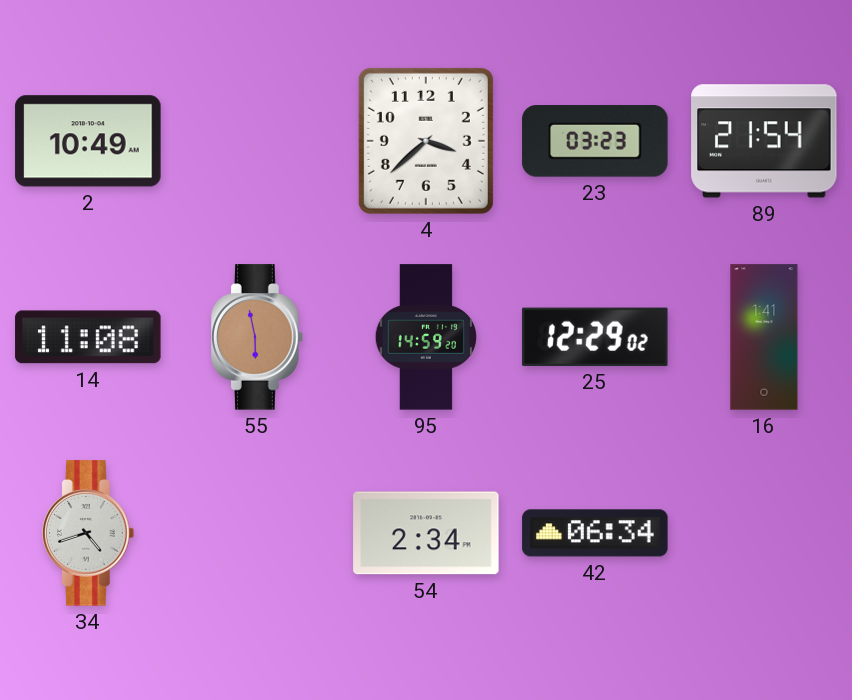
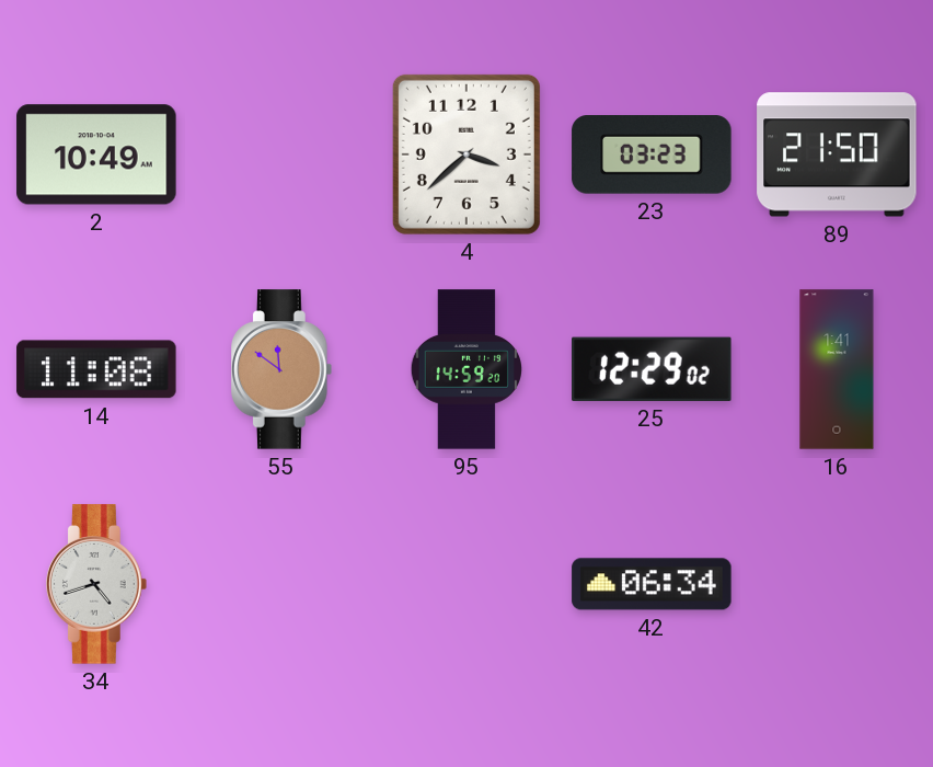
89: 21:54 -> 21:50
55: 5:58 -> 11:51
54: 2:34 -> none
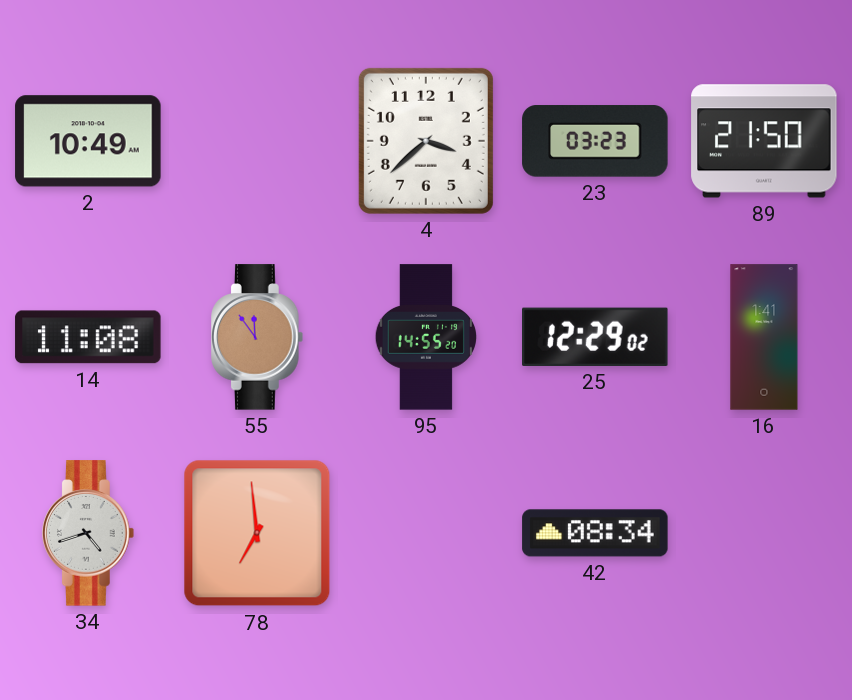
55: 11:51 -> 11:54
95: 14:59 -> 14:55
78: none -> 6:59
42: 06:34 -> 08:34
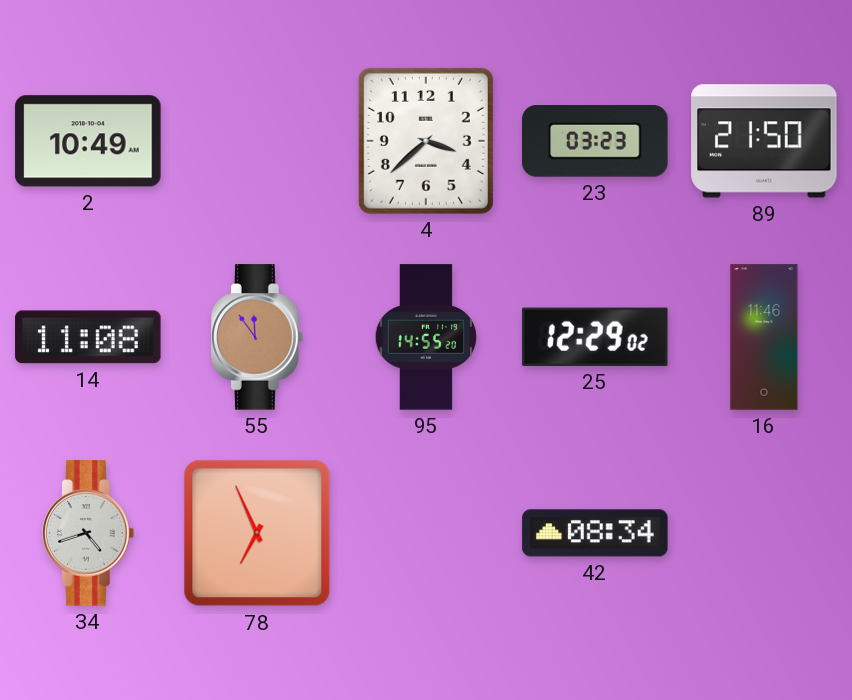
16: 1:41 -> 11:46
78: 6:59 -> 6:56
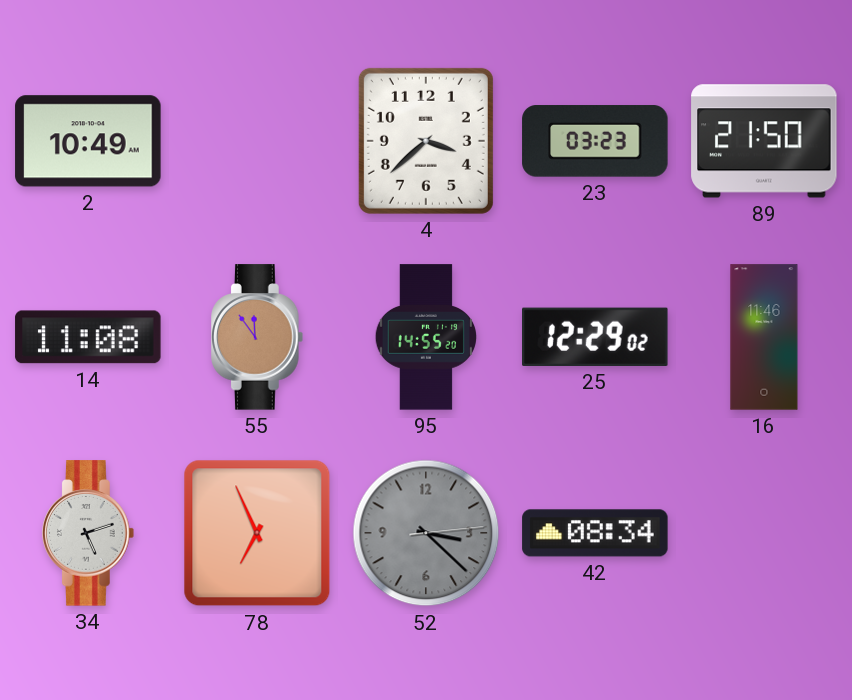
34: 4:42 -> 5:12
52: none -> 3:22
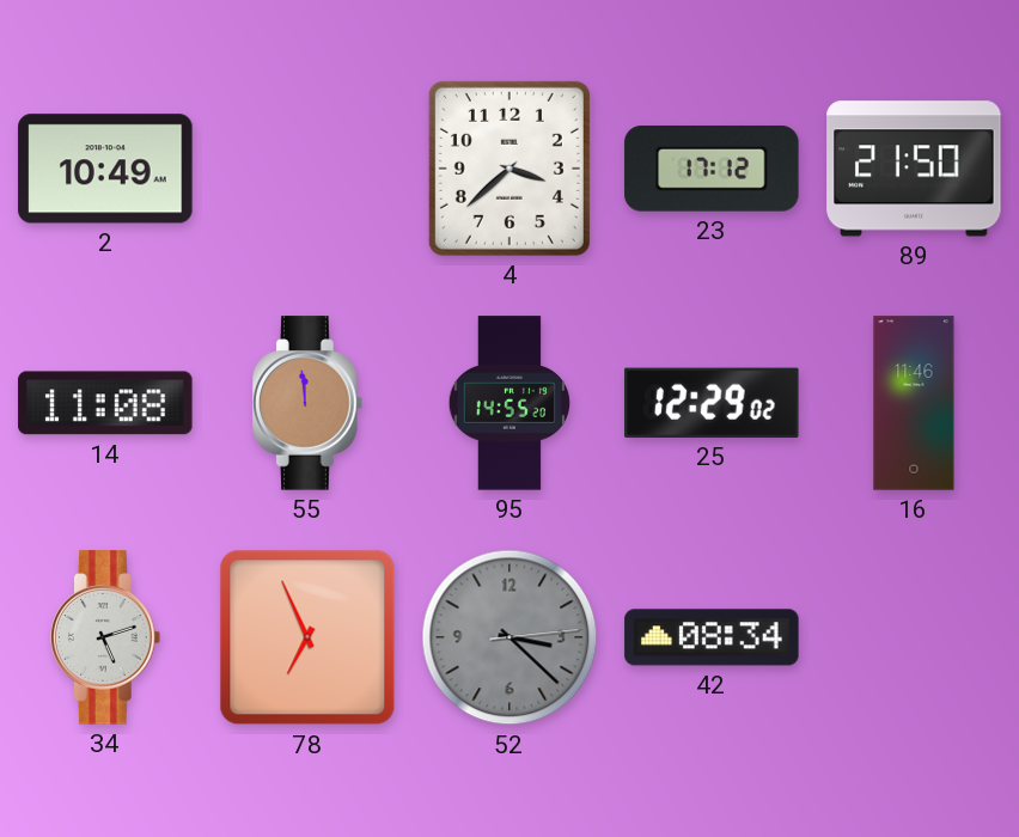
23: 03:23 -> 17:12
55: 11:54 -> 11:59
